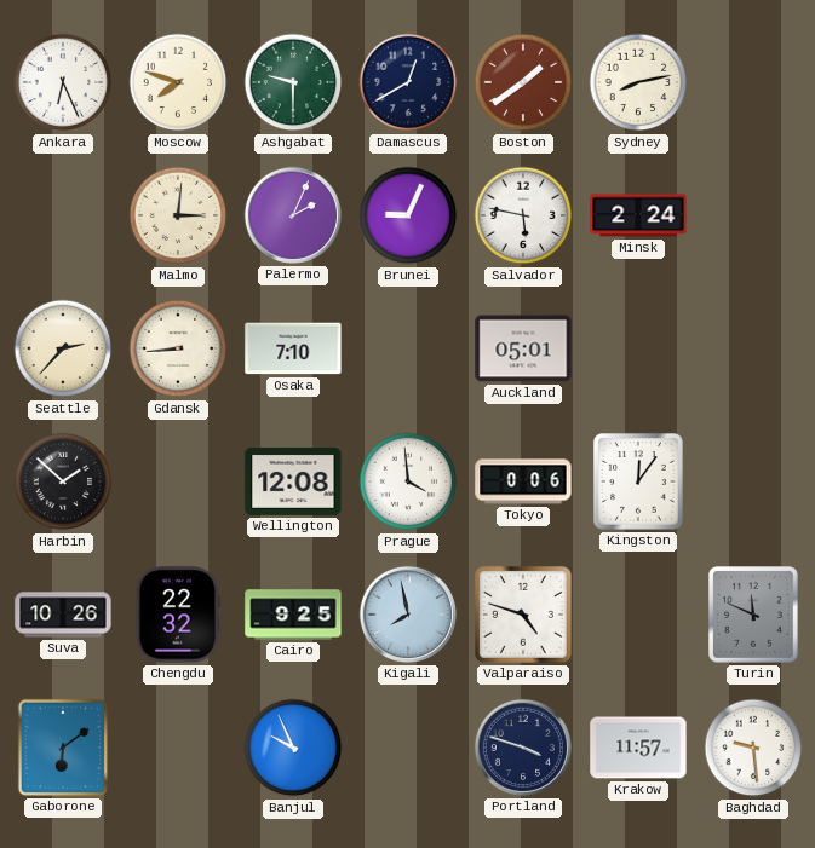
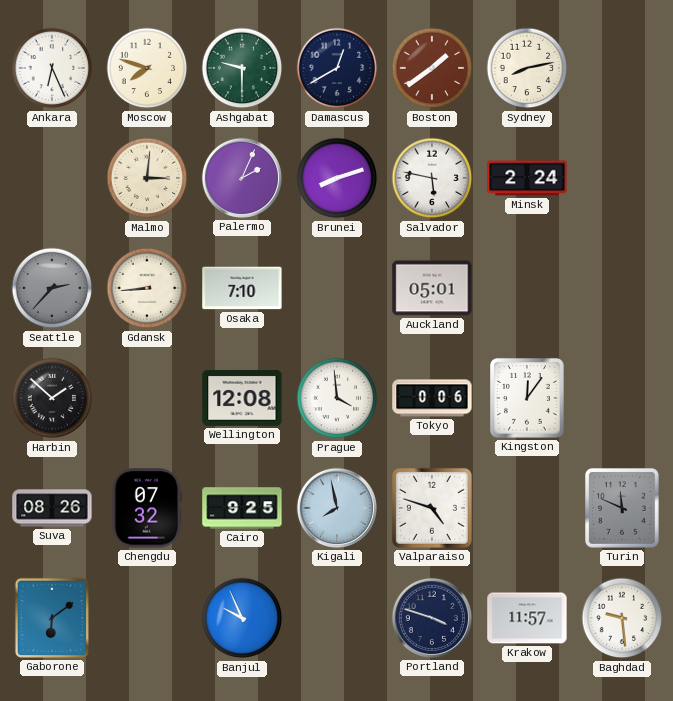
Brunei: 9:04 -> 8:12
Seattle dial: cream -> grey
Suva: 10:26 -> 08:26
Chengdu: 22:32 -> 07:32
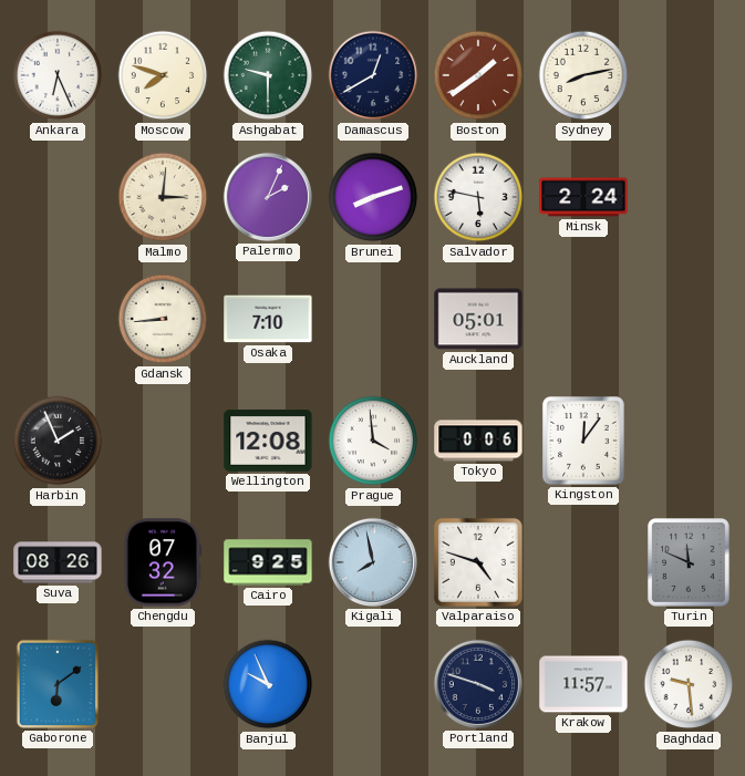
Seattle: 2:37 -> none
Harbin: 1:52 -> 1:56
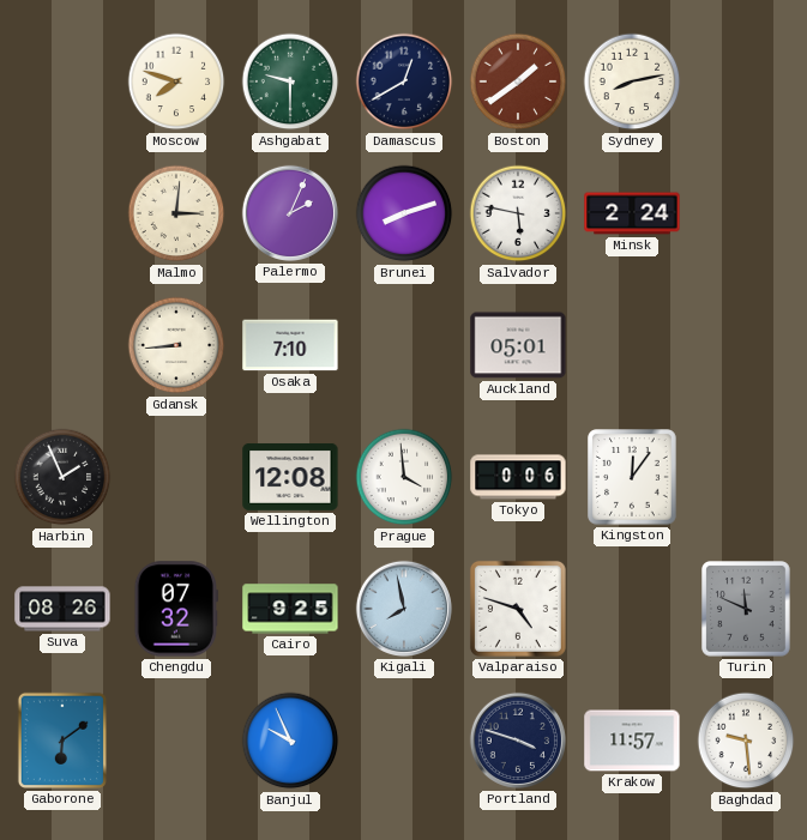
Ankara: 6:26 -> none
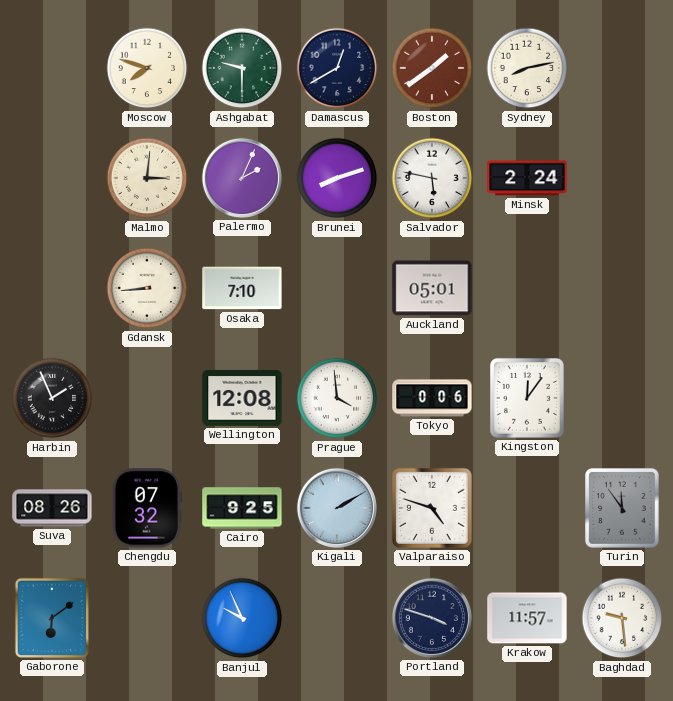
Kigali: 7:58 -> 2:10
Turin: 11:49 -> 11:54
